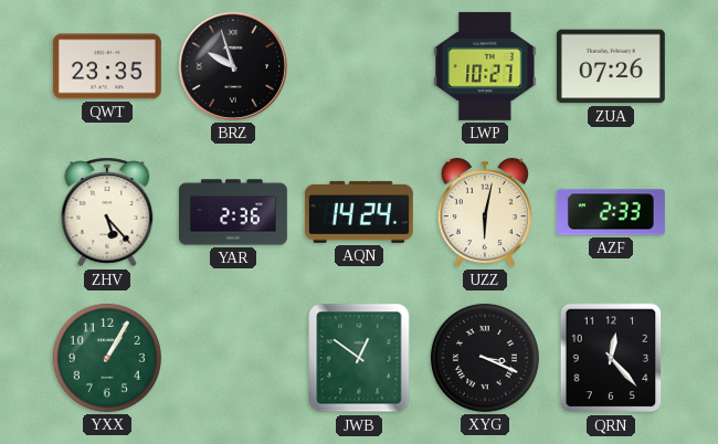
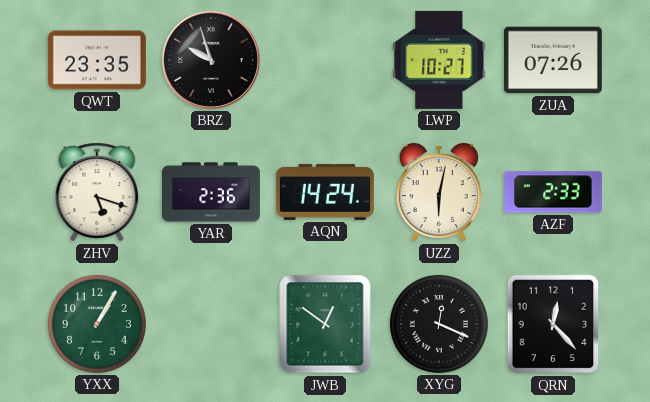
ZHV: 5:23 -> 5:18
XYG: 3:19 -> 12:19
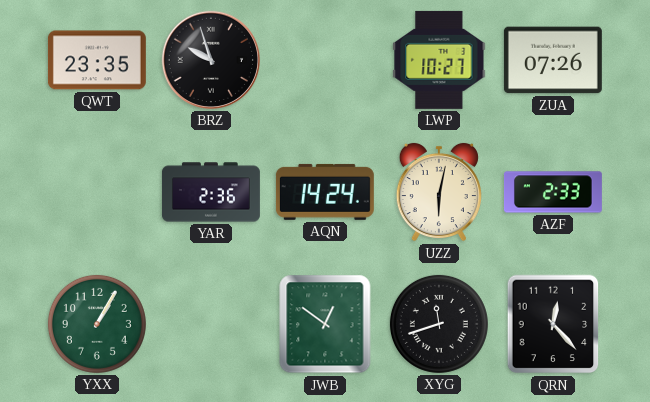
ZHV: 5:18 -> none
XYG: 12:19 -> 11:42
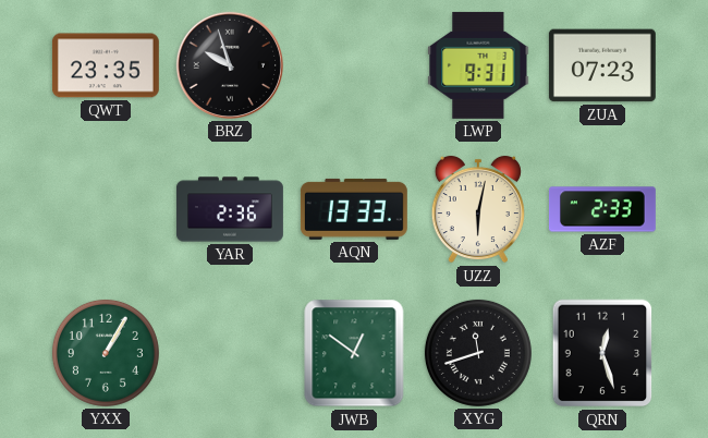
LWP: 10:27 -> 9:31
ZUA: 07:26 -> 07:23
AQN: 14:24 -> 13:33
QRN: 12:23 -> 12:27
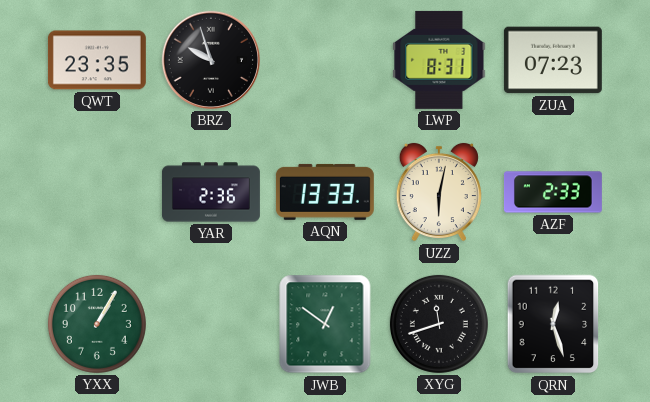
LWP: 9:31 -> 8:31
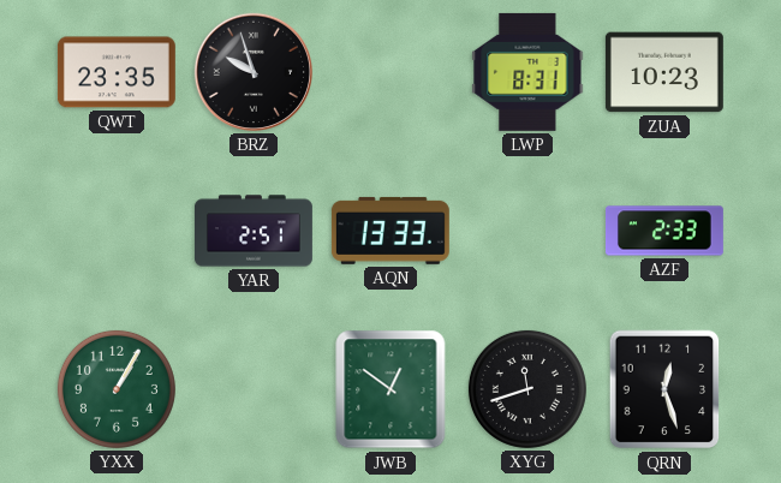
ZUA: 07:23 -> 10:23
YAR: 2:36 -> 2:51
UZZ: 6:02 -> none
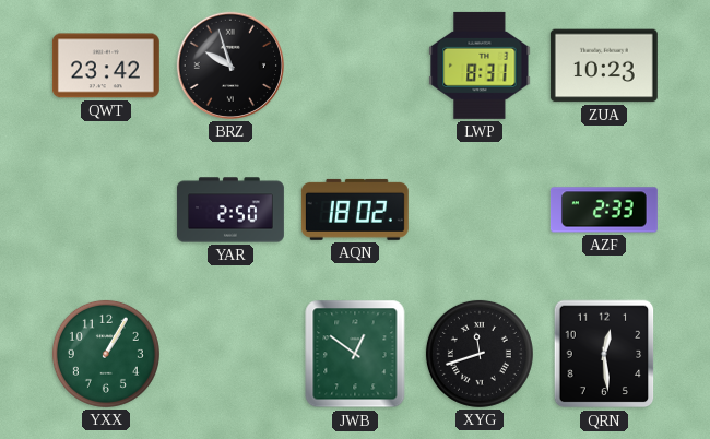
QWT: 23:35 -> 23:42
YAR: 2:51 -> 2:50
AQN: 13:33 -> 18:02
QRN: 12:27 -> 12:29
